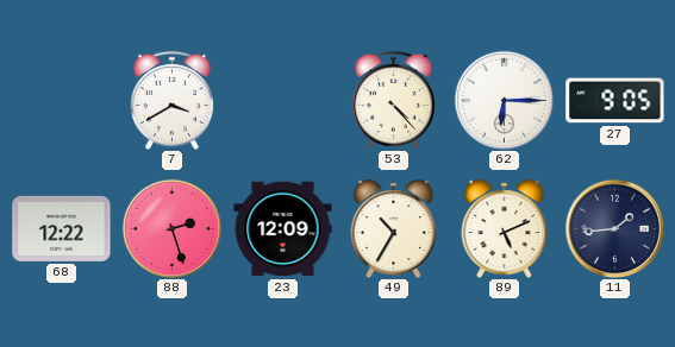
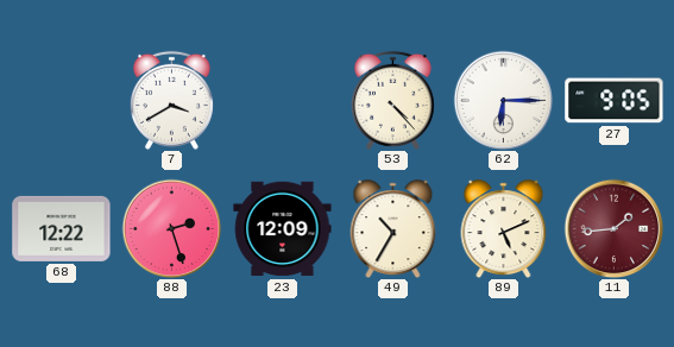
11 dial: navy -> burgundy
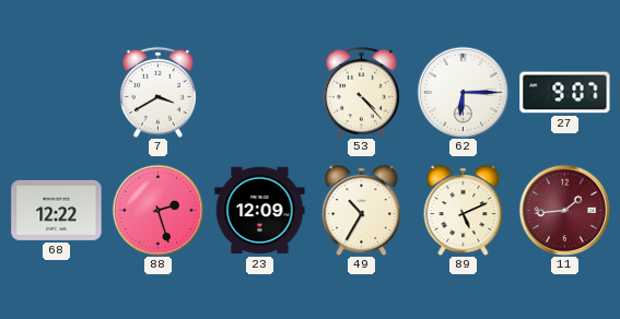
27: 9:05 -> 9:07
